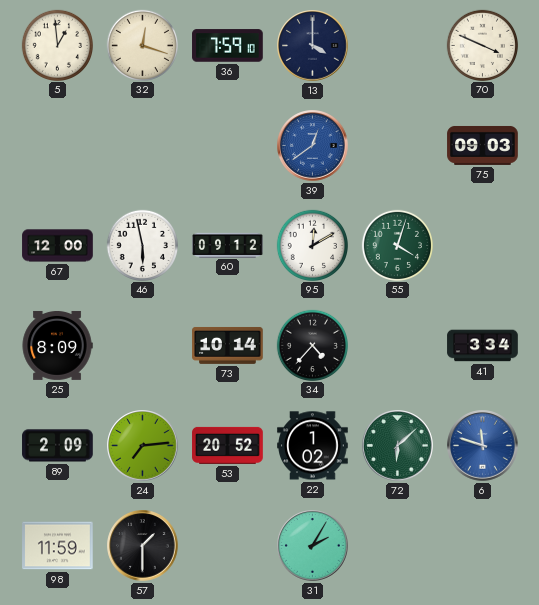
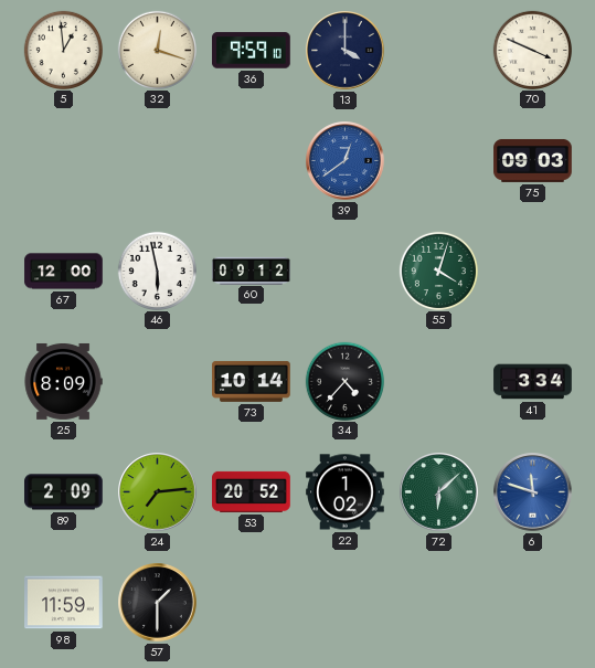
36: 7:59 -> 9:59
95: 12:10 -> none
31: 2:05 -> none
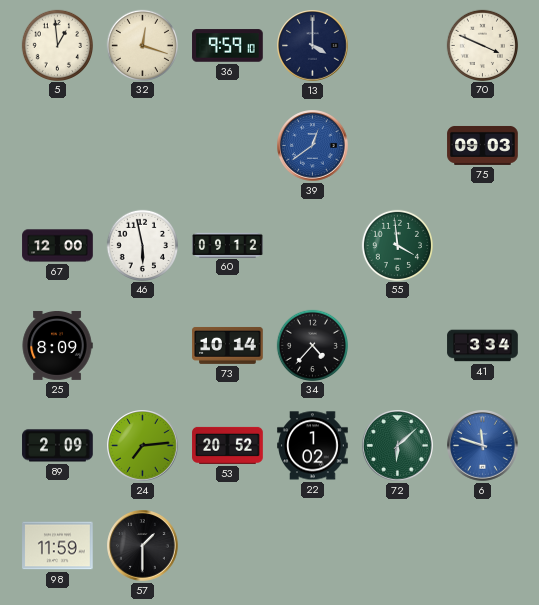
55: 4:03 -> 3:59
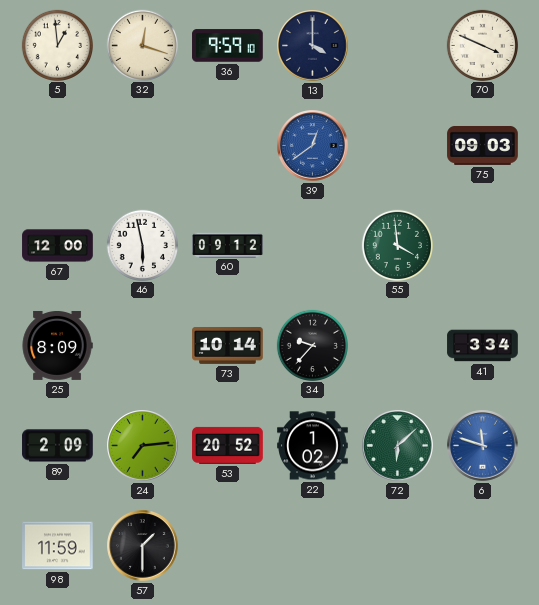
34: 4:37 -> 9:37
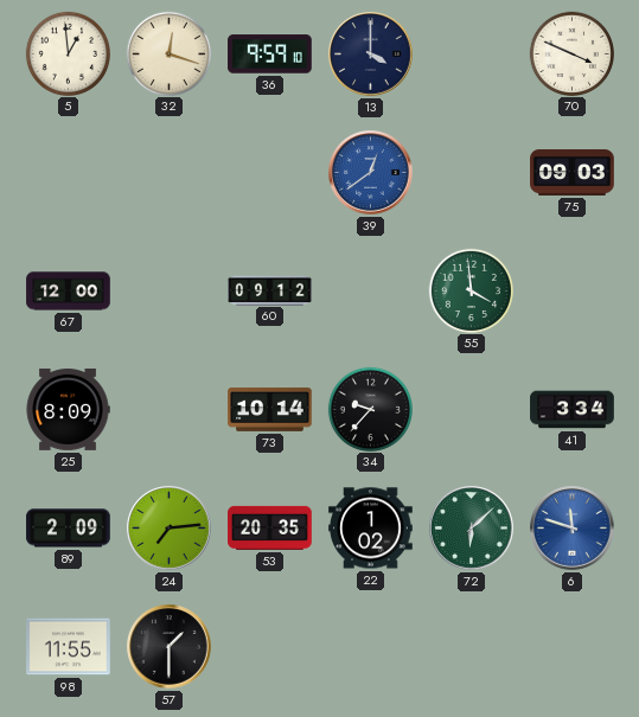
46: 5:58 -> none
53: 20:52 -> 20:35
98: 11:59 -> 11:55
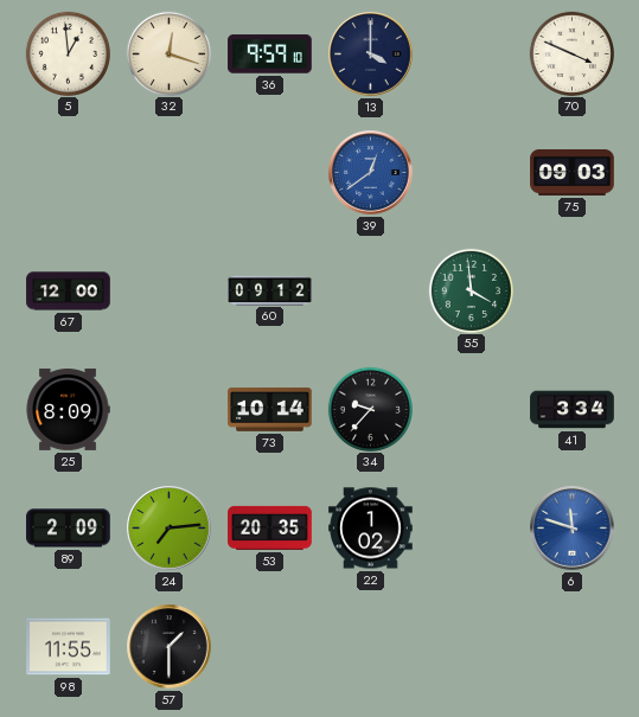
72: 6:08 -> none
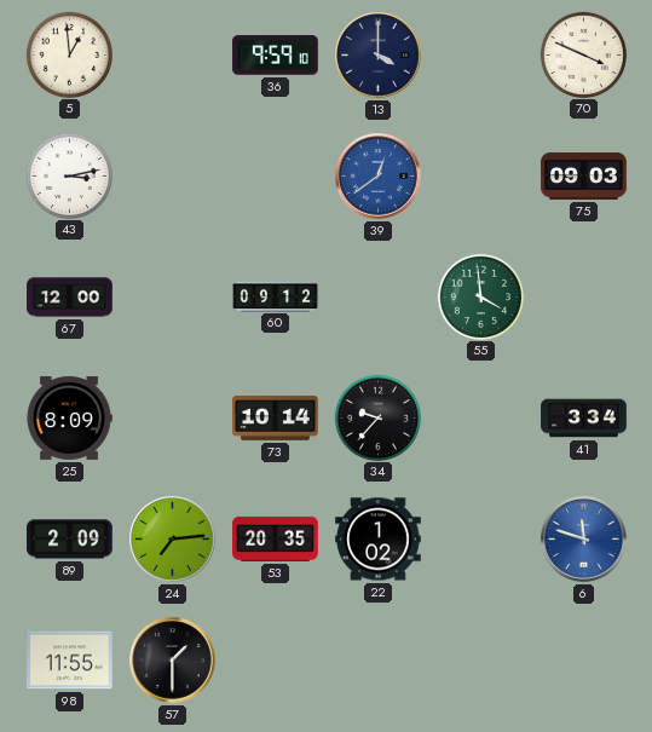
32: 12:18 -> none
43: none -> 3:13
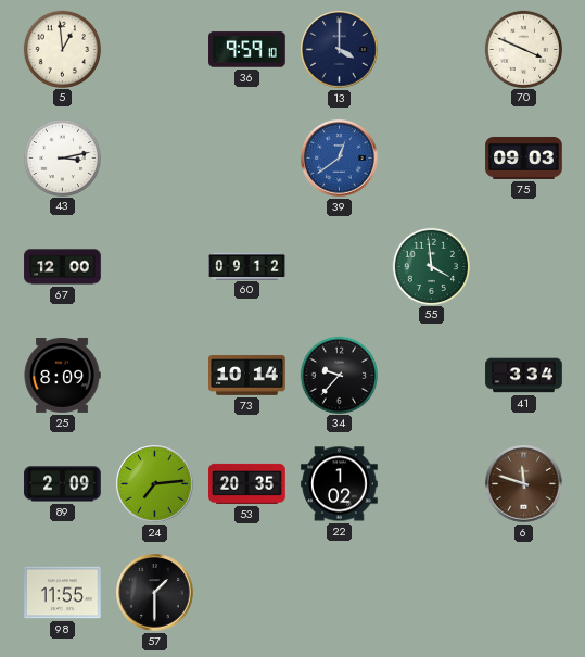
6 dial: blue -> brown
